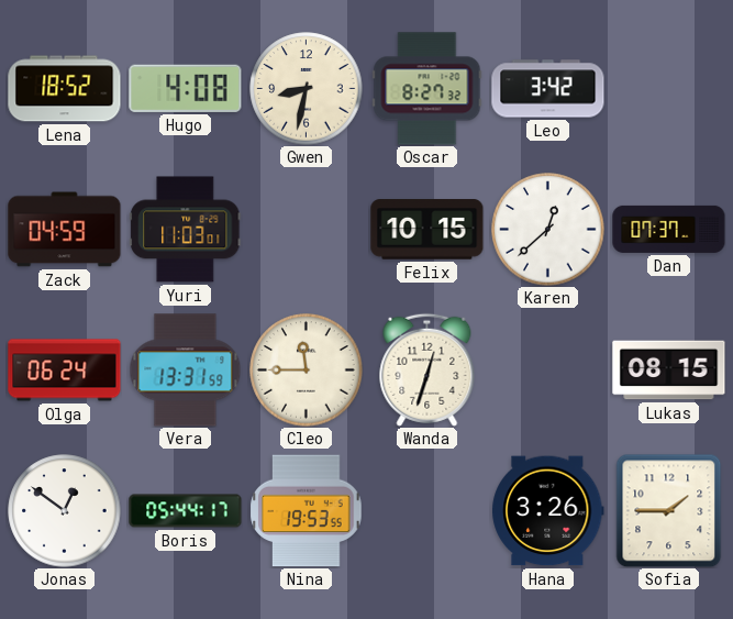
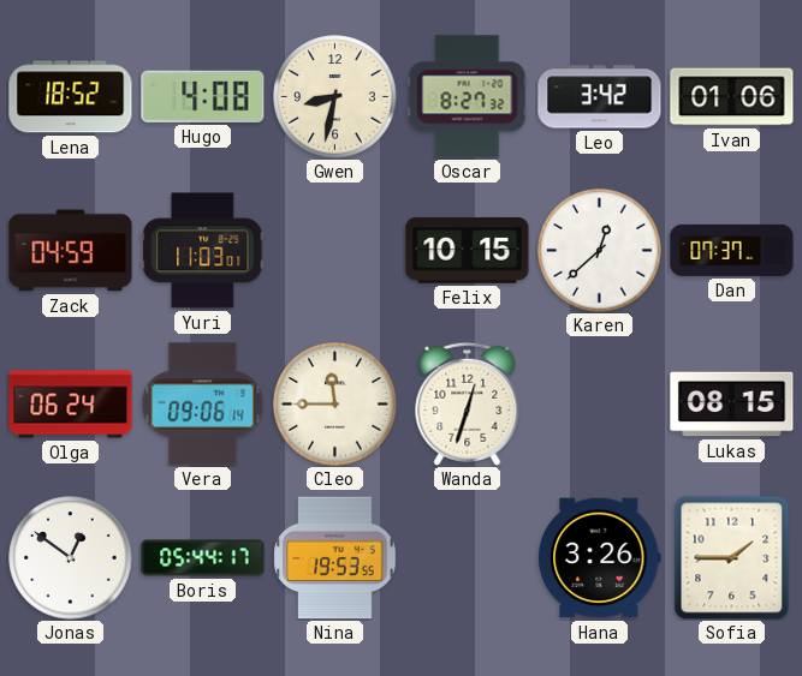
Ivan: none -> 01:06
Vera: 13:31 -> 09:06
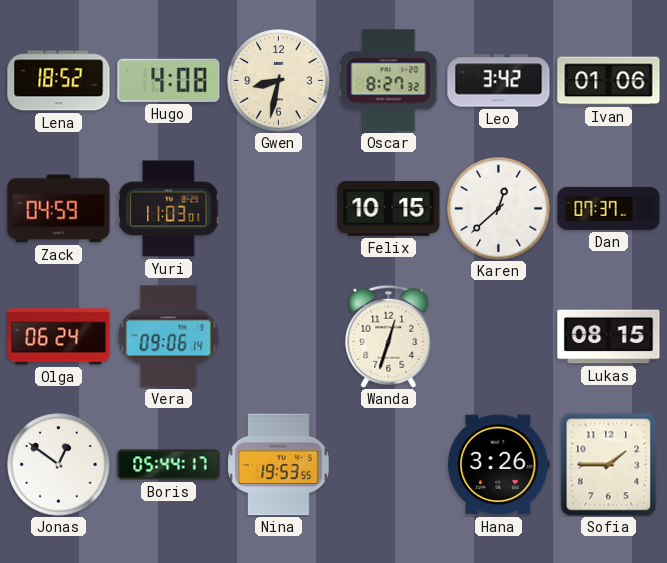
Cleo: 11:45 -> none
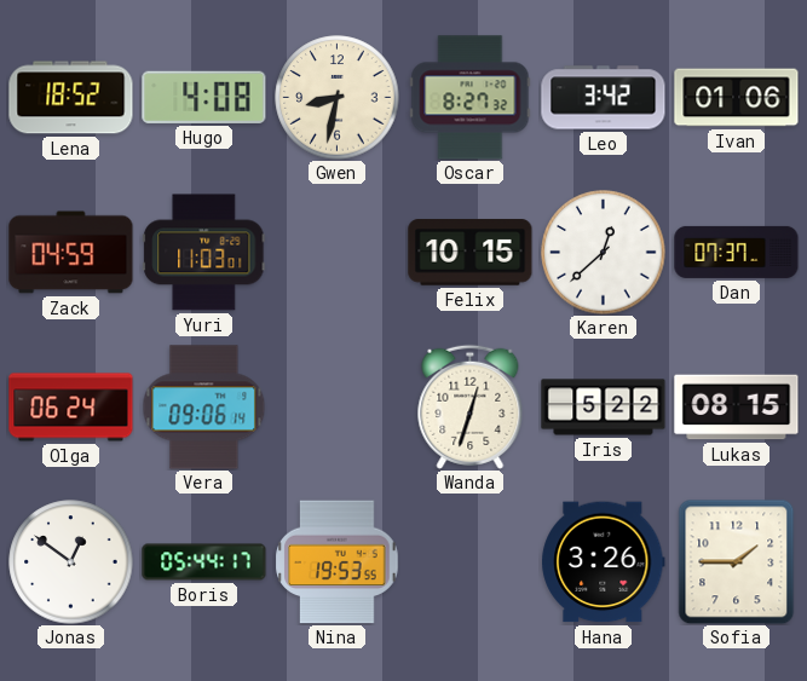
Iris: none -> 5:22
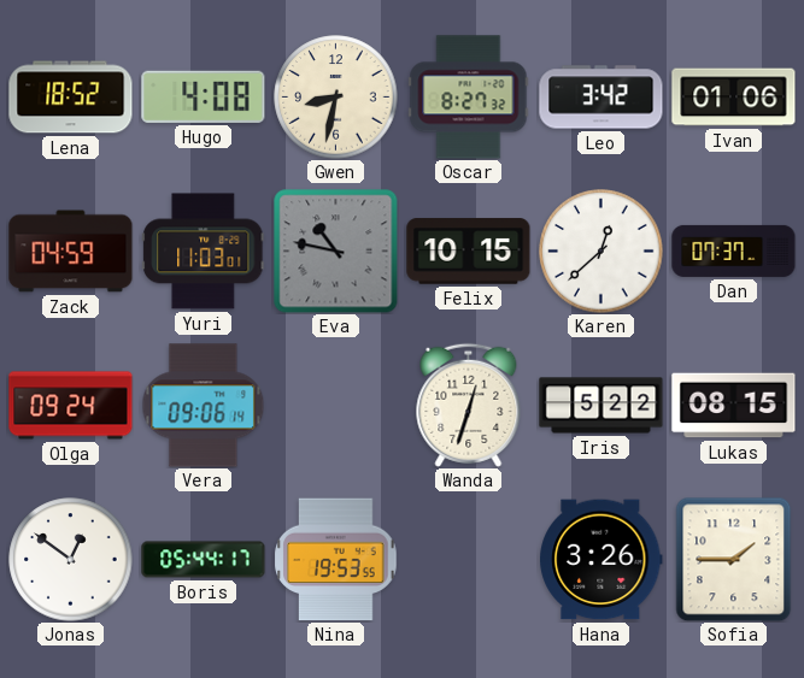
Eva: none -> 10:47
Olga: 06:24 -> 09:24
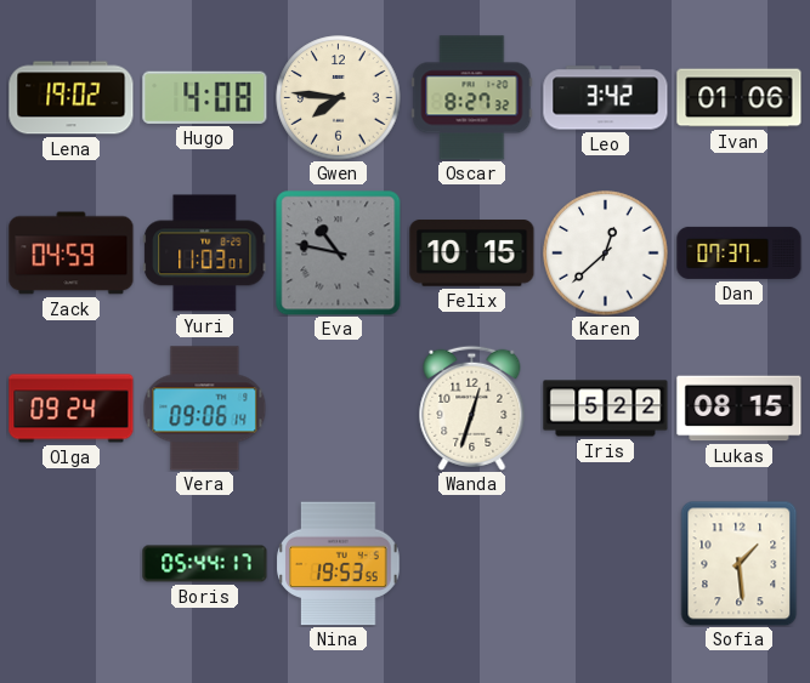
Lena: 18:52 -> 19:02
Gwen: 8:32 -> 7:46
Jonas: 12:51 -> none
Hana: 3:26 -> none
Sofia: 1:45 -> 1:29
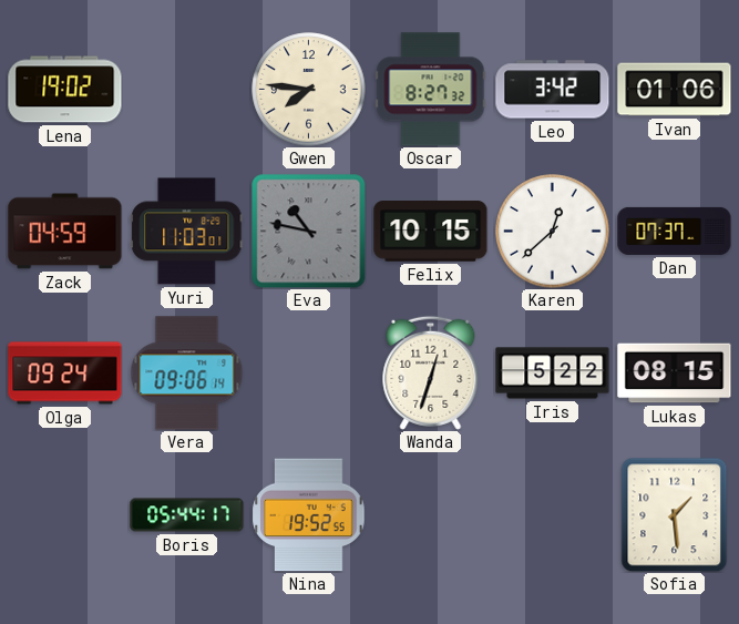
Hugo: 4:08 -> none
Nina: 19:53 -> 19:52
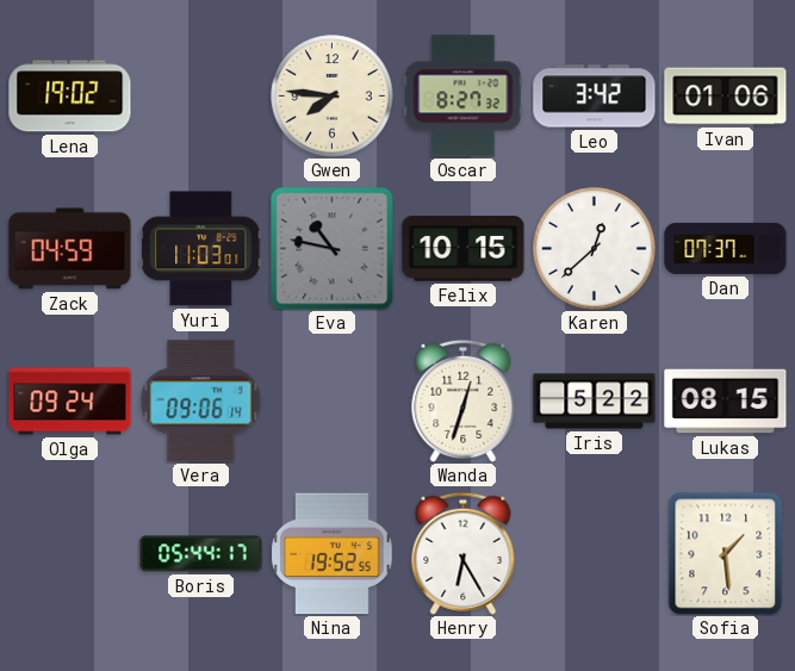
Henry: none -> 6:25
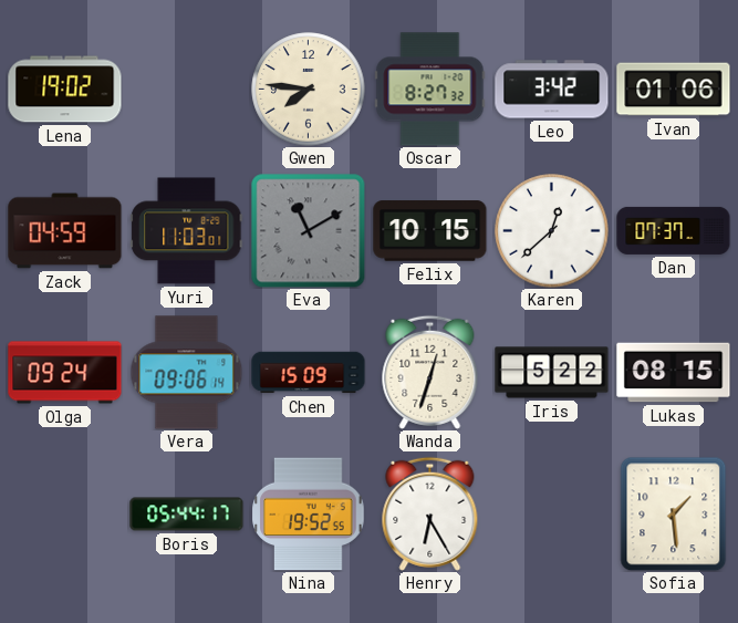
Eva: 10:47 -> 11:10
Chen: none -> 15:09
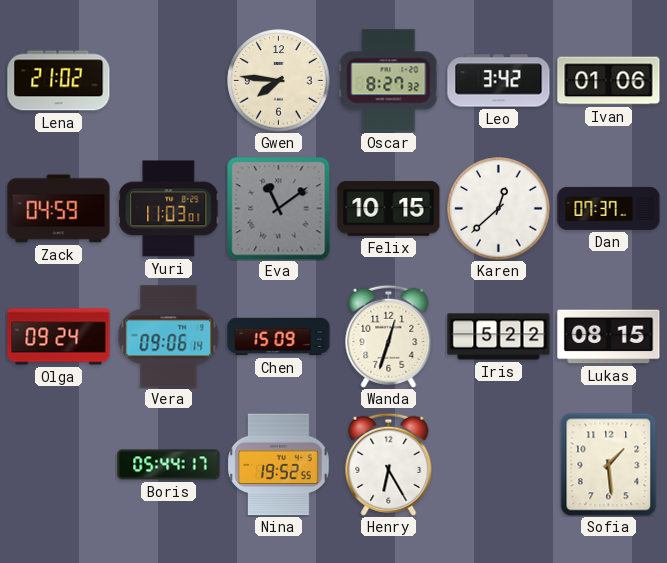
Lena: 19:02 -> 21:02
Eva: 11:10 -> 11:09
